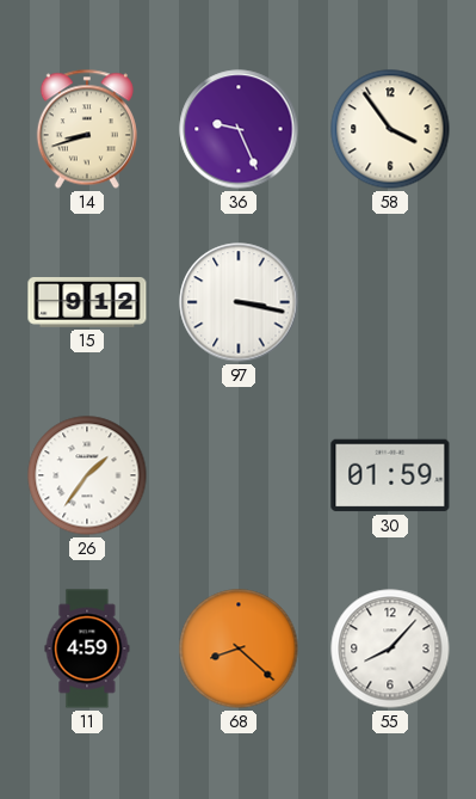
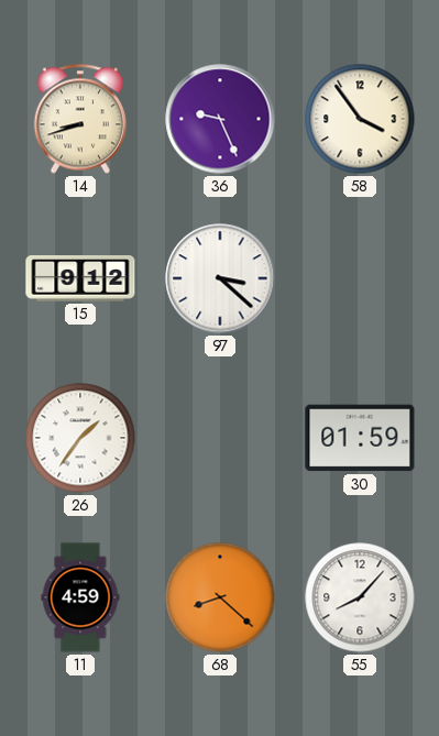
97: 3:17 -> 3:22
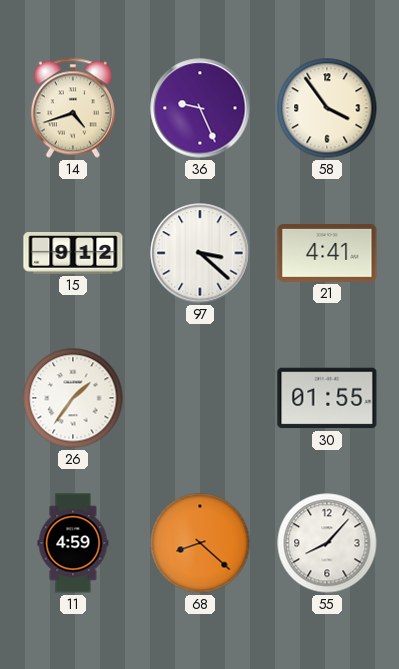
14: 8:42 -> 4:42
21: none -> 4:41
30: 01:59 -> 01:55
